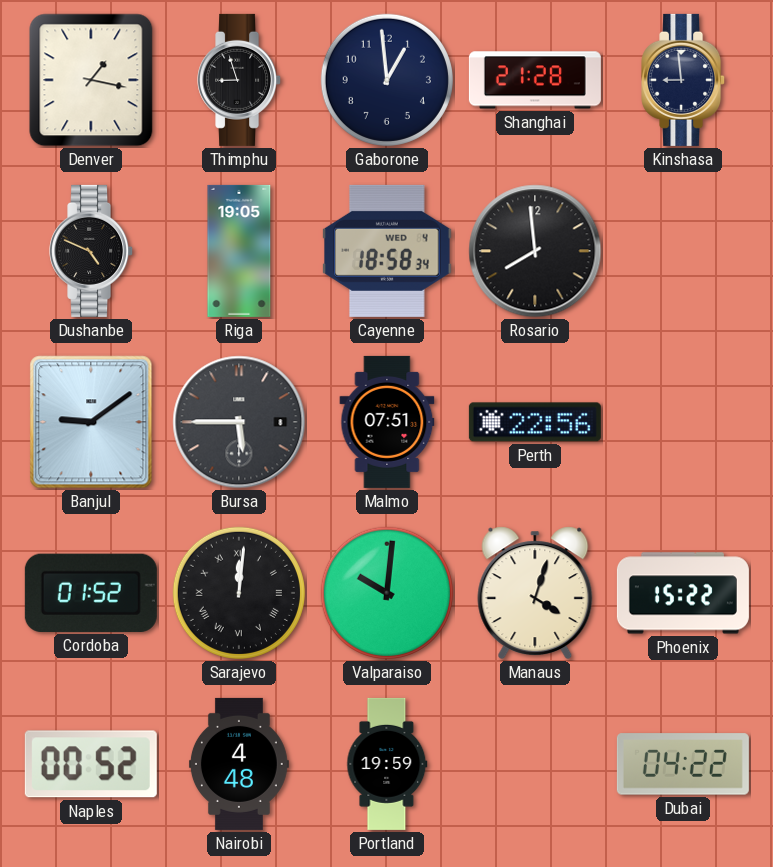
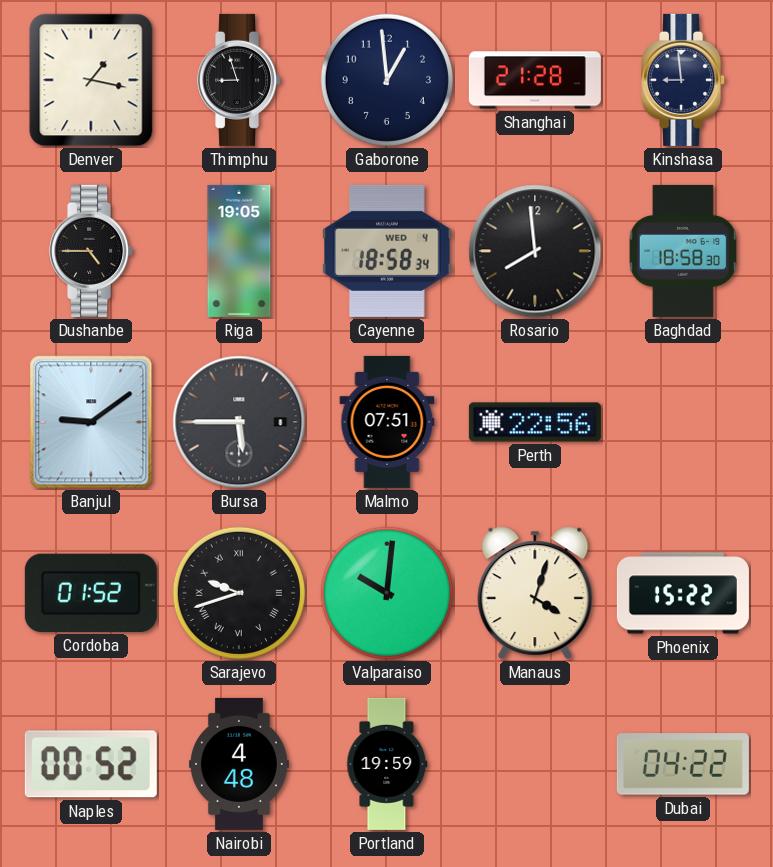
Dushanbe: 4:49 -> 4:45
Baghdad: none -> 18:58
Sarajevo: 12:01 -> 9:42
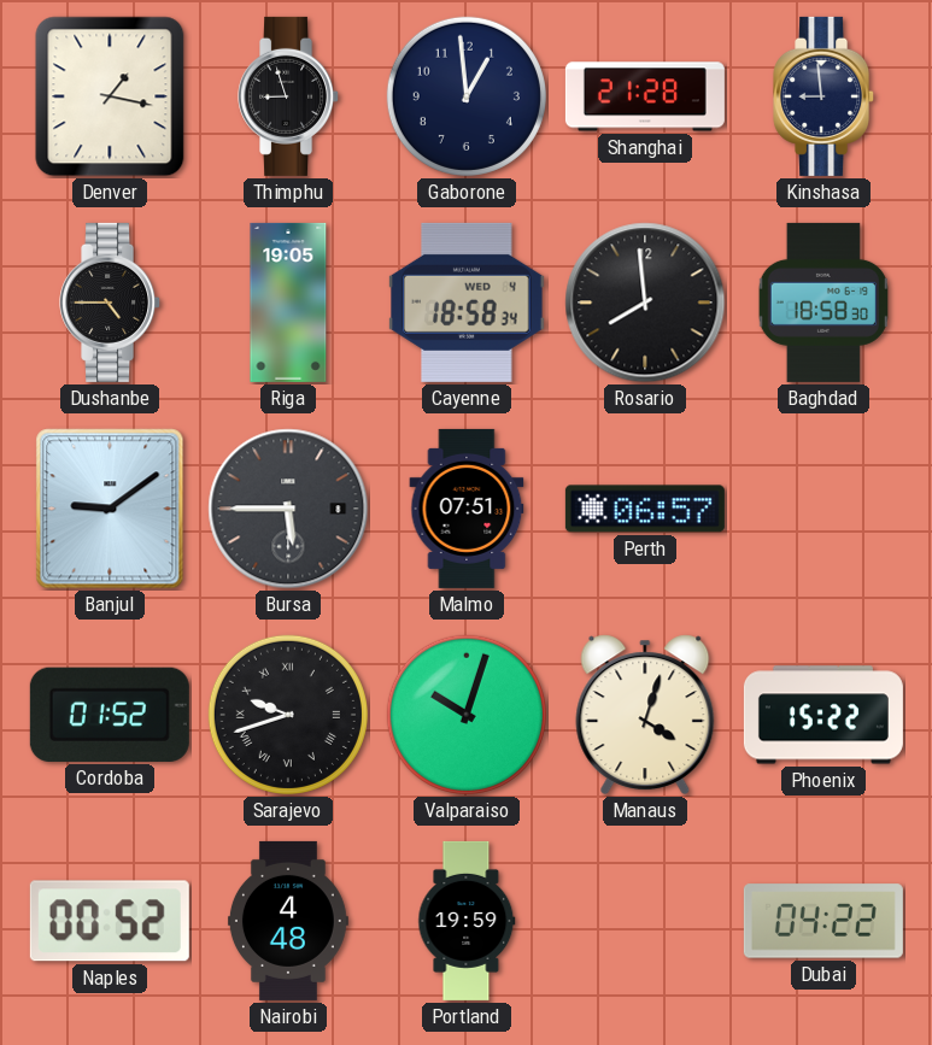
Perth: 22:56 -> 06:57
Valparaiso: 10:01 -> 10:03
